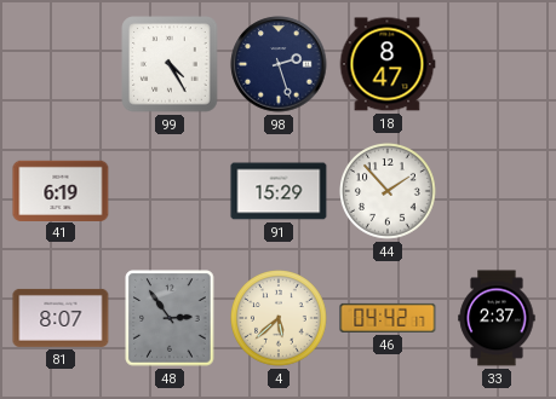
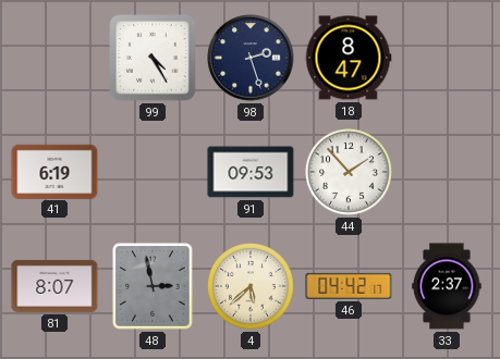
91: 15:29 -> 09:53
48: 2:54 -> 2:58
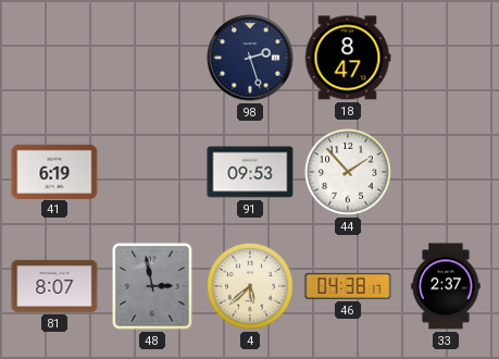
99: 4:25 -> none
46: 04:42 -> 04:38
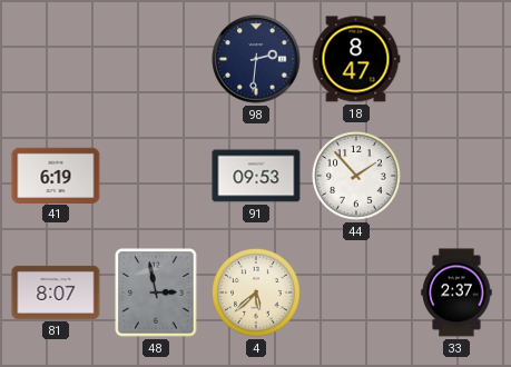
98: 2:27 -> 2:31
46: 04:38 -> none
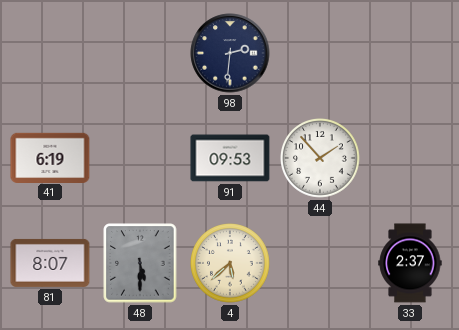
18: 8:47 -> none
48: 2:58 -> 5:30
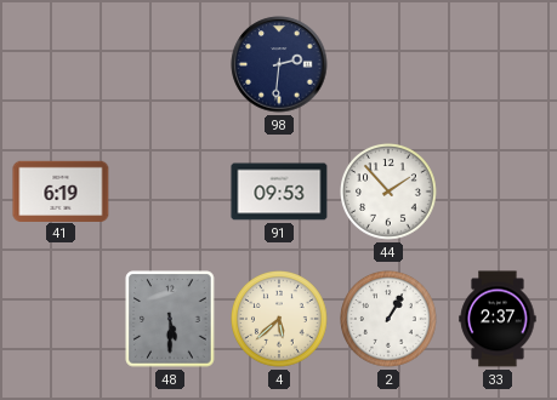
81: 8:07 -> none
2: none -> 1:05
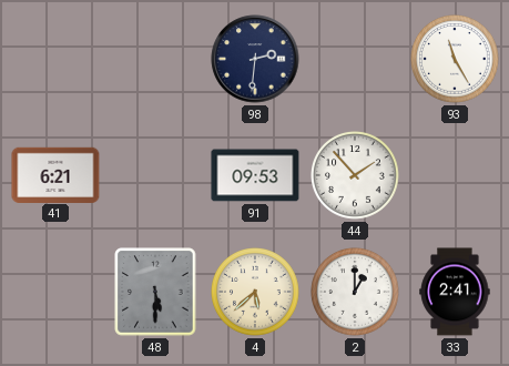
93: none -> 11:25
41: 6:19 -> 6:21
2: 1:05 -> 1:00
33: 2:37 -> 2:41
